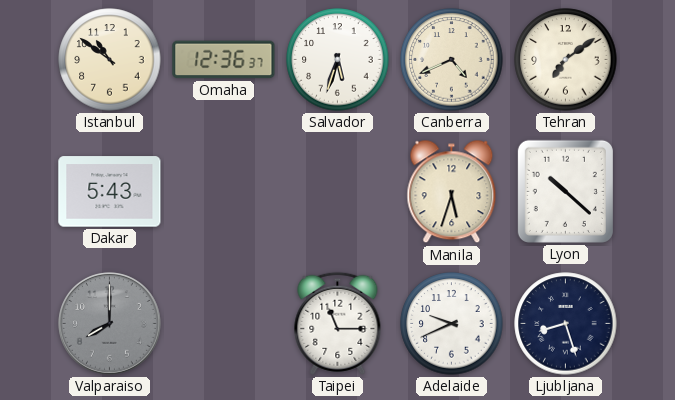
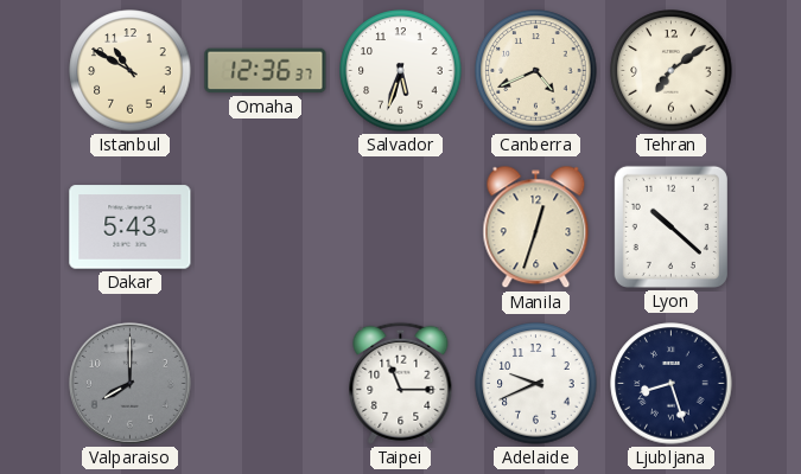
Istanbul: 10:51 -> 10:50
Manila: 5:33 -> 12:33
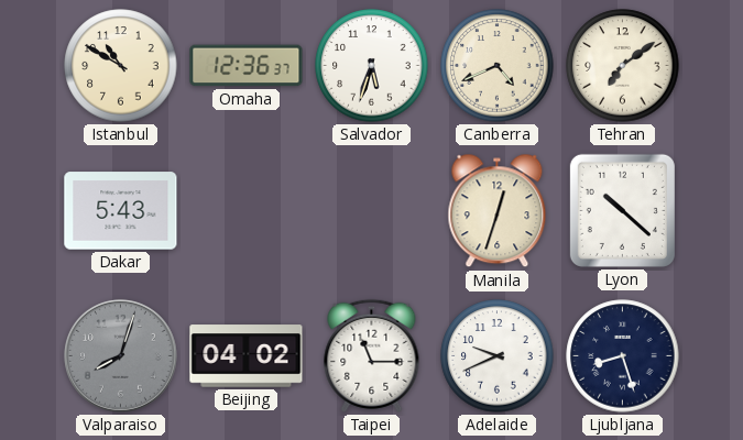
Valparaiso: 8:00 -> 8:03
Beijing: none -> 04:02
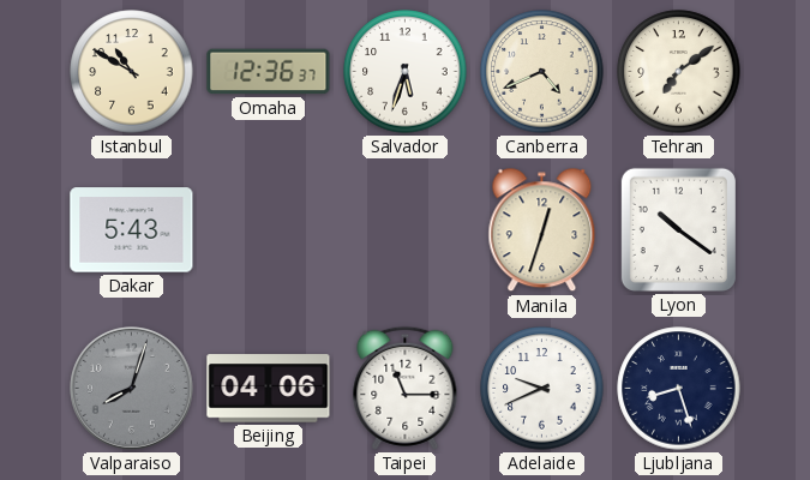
Lyon: 10:22 -> 10:21
Beijing: 04:02 -> 04:06
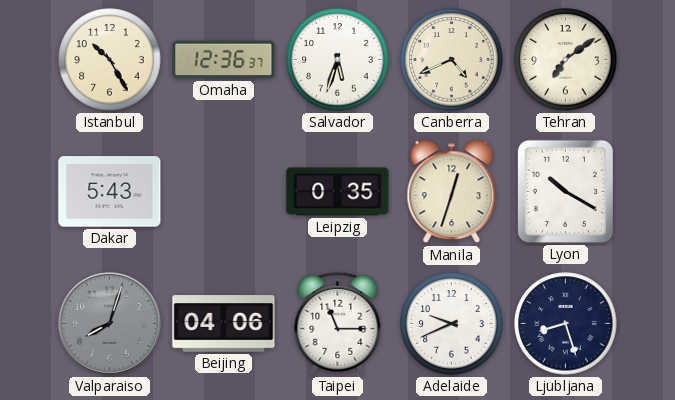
Istanbul: 10:50 -> 10:25
Leipzig: none -> 0:35
Lyon: 10:21 -> 10:20
